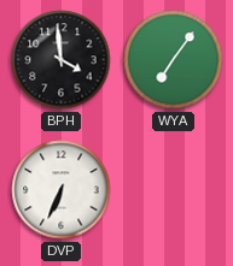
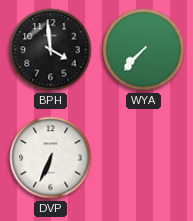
WYA: 7:06 -> 7:37
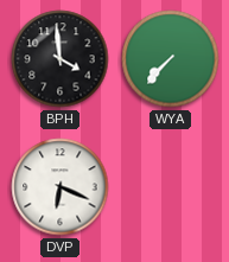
DVP: 6:34 -> 6:19
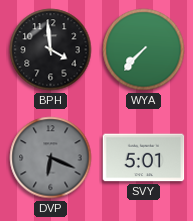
DVP dial: white -> grey
SVY: none -> 5:01
